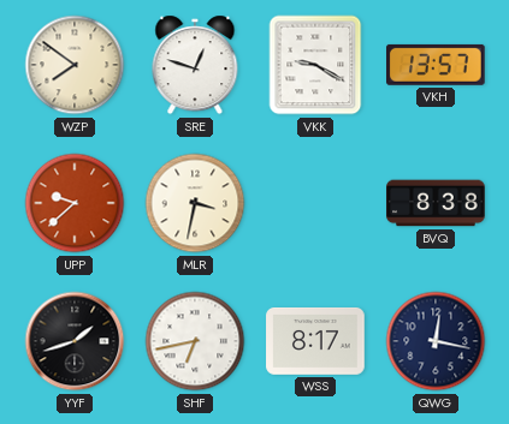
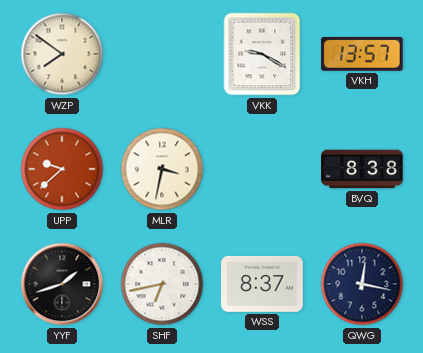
SRE: 12:48 -> none
WSS: 8:17 -> 8:37
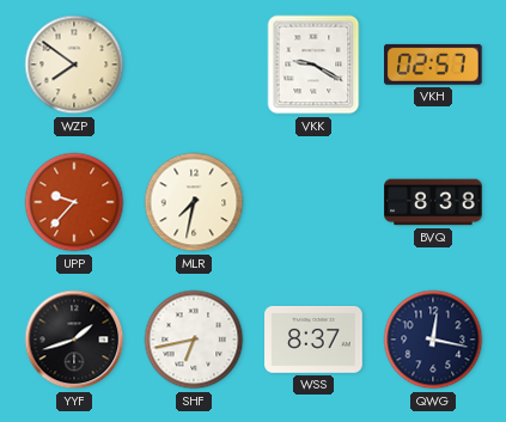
VKH: 13:57 -> 02:57
UPP: 9:38 -> 9:37
MLR: 3:32 -> 7:32
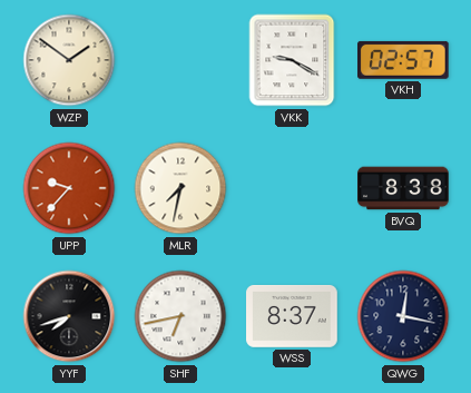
WZP: 7:51 -> 1:51
YYF: 1:42 -> 7:42
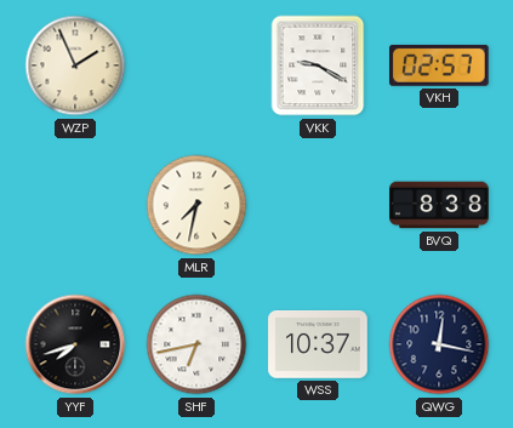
WZP: 1:51 -> 1:56
UPP: 9:37 -> none
WSS: 8:37 -> 10:37
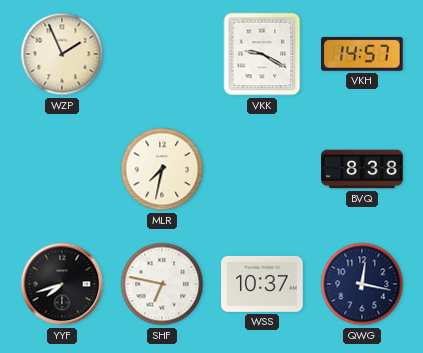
VKH: 02:57 -> 14:57
SHF: 6:43 -> 6:47
